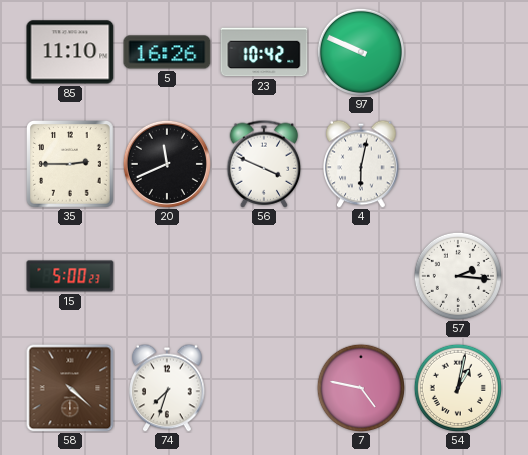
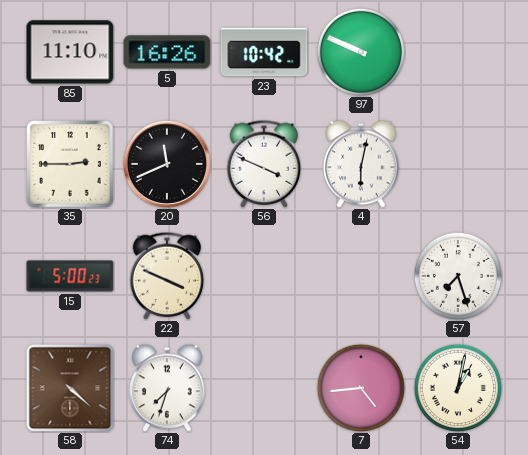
22: none -> 3:49
57: 2:16 -> 7:27
7: 4:47 -> 4:44
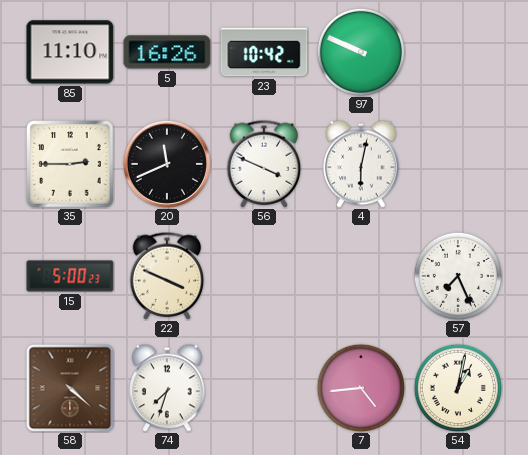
57: 7:27 -> 7:26
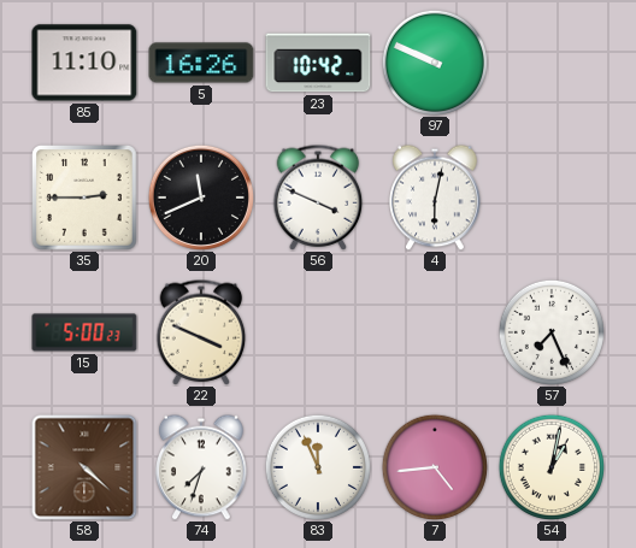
83: none -> 11:56
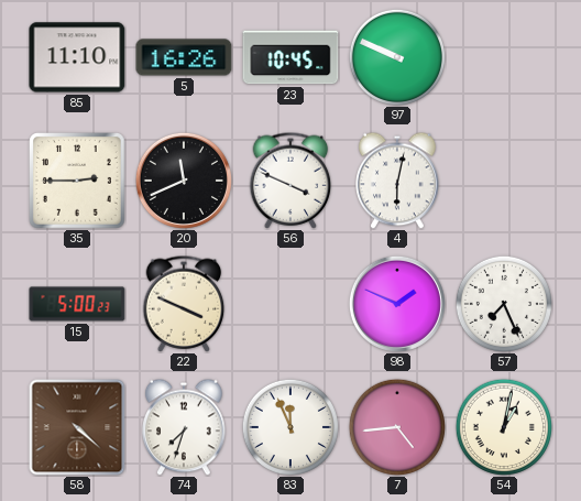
23: 10:42 -> 10:45
98: none -> 1:49
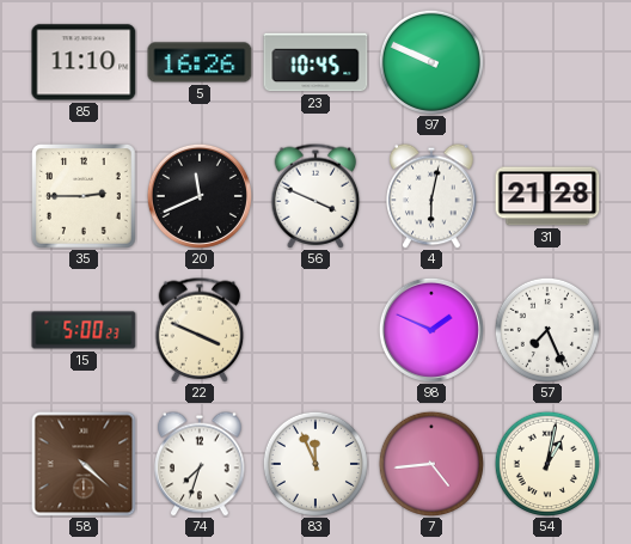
31: none -> 21:28
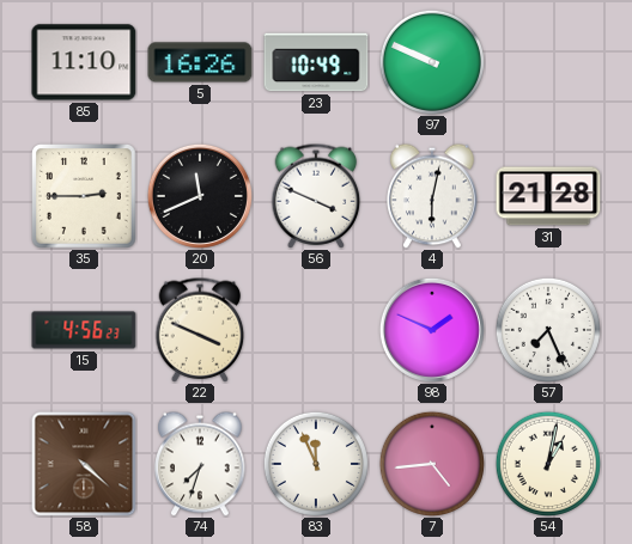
23: 10:45 -> 10:49
15: 5:00 -> 4:56
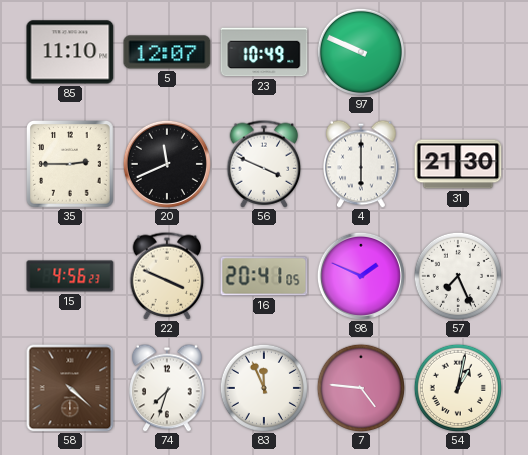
5: 16:26 -> 12:07
4: 6:02 -> 6:00
31: 21:28 -> 21:30
16: none -> 20:41
7: 4:44 -> 4:46
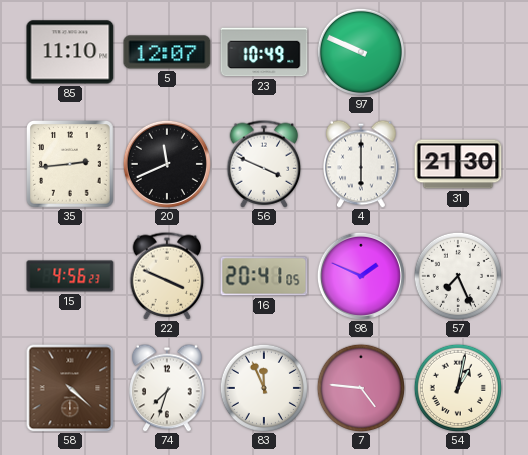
35: 2:45 -> 2:44
